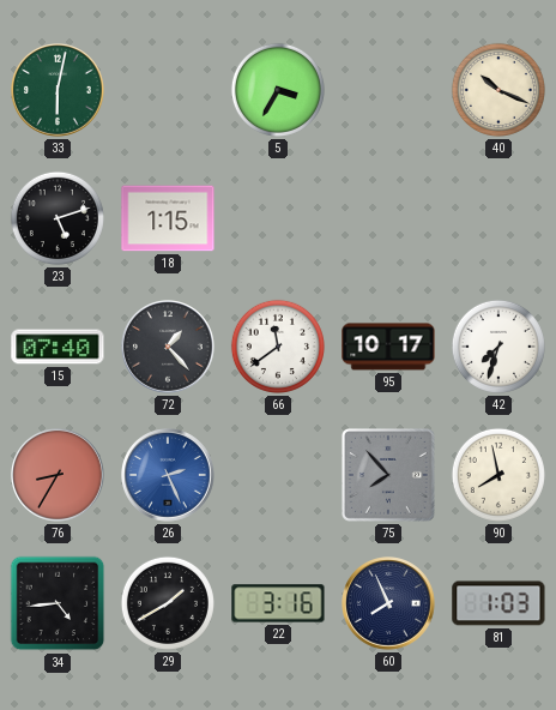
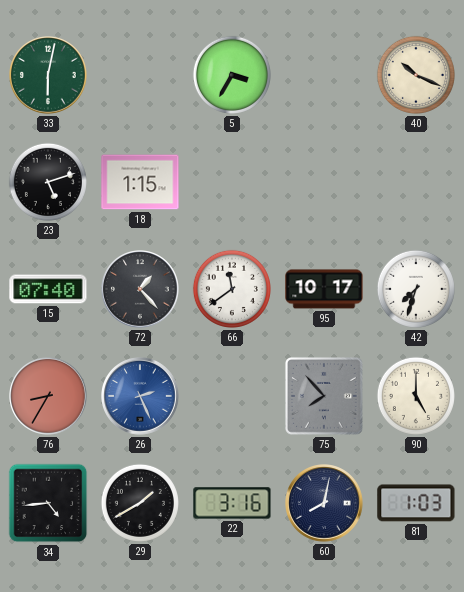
90: 7:58 -> 5:00
60: 7:56 -> 8:02
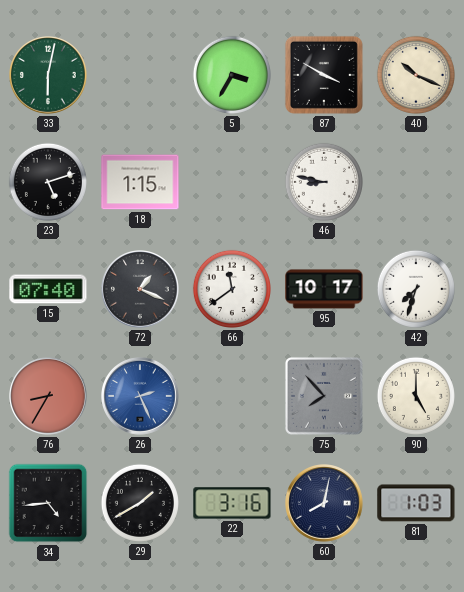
87: none -> 3:50
46: none -> 8:47
72: 1:23 -> 1:19
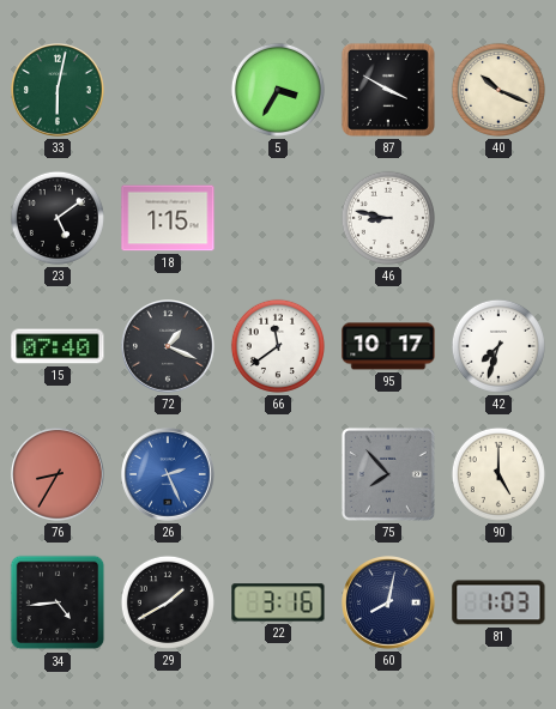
23: 5:12 -> 5:09
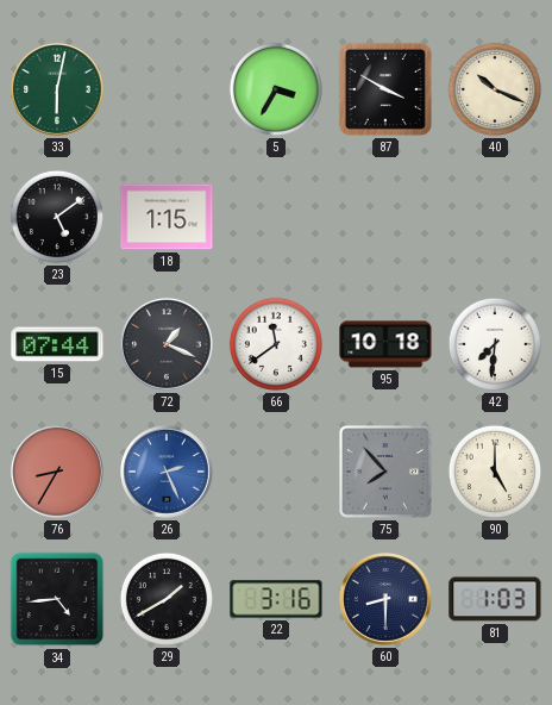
46: 8:47 -> none
15: 07:40 -> 07:44
95: 10:17 -> 10:18
42: 7:33 -> 7:31
60: 8:02 -> 8:30
